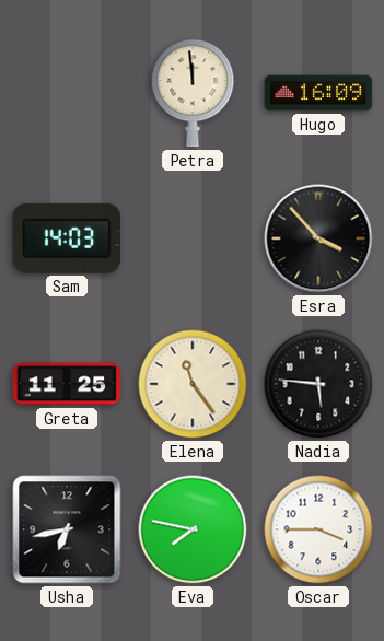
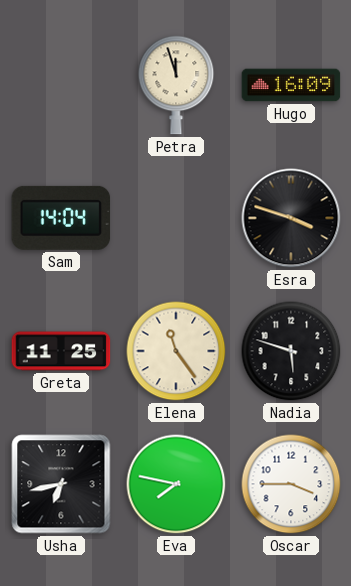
Petra: 11:59 -> 11:57
Sam: 14:03 -> 14:04
Esra: 3:53 -> 3:48
Nadia: 5:46 -> 5:48
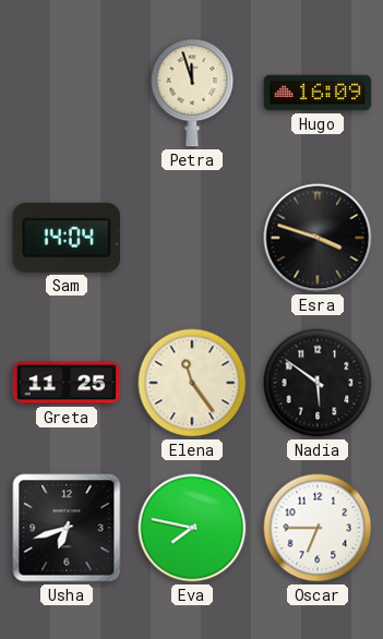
Nadia: 5:48 -> 5:51
Usha: 6:43 -> 6:42
Oscar: 3:45 -> 6:45
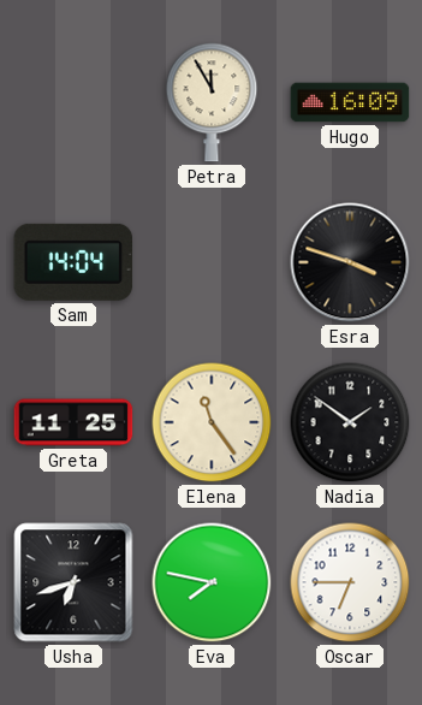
Petra: 11:57 -> 11:55
Nadia: 5:51 -> 1:51
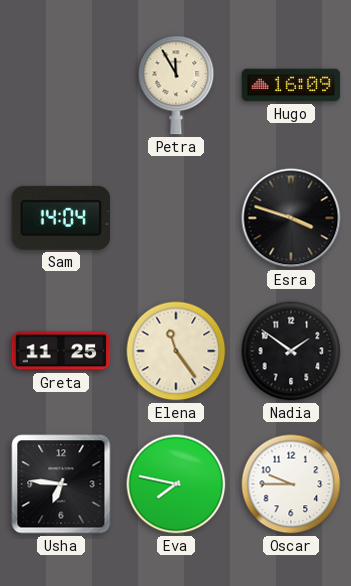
Usha: 6:42 -> 6:46
Oscar: 6:45 -> 9:45
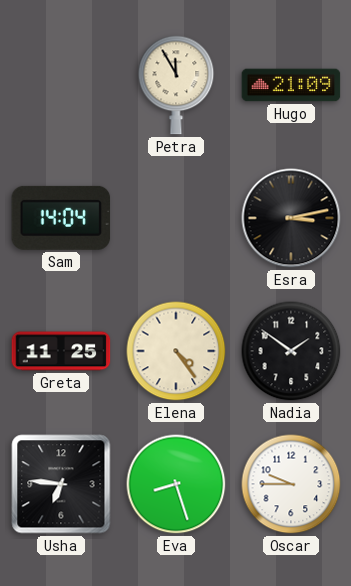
Hugo: 16:09 -> 21:09
Esra: 3:48 -> 3:13
Elena: 11:24 -> 4:24
Eva: 7:47 -> 8:27
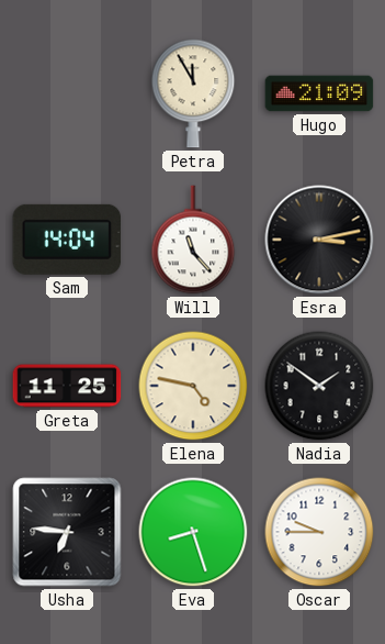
Will: none -> 11:23
Elena: 4:24 -> 4:47
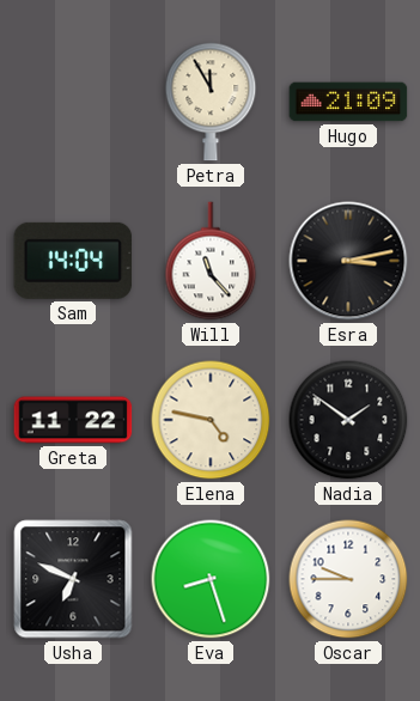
Greta: 11:25 -> 11:22
Usha: 6:46 -> 6:49
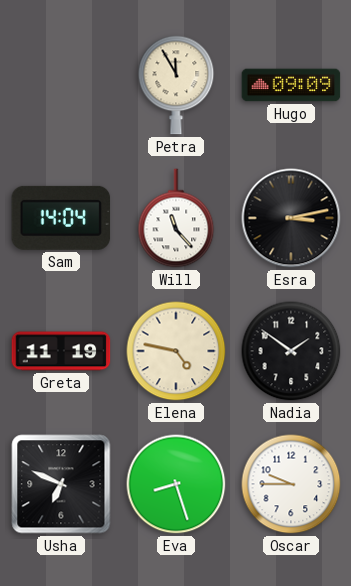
Hugo: 21:09 -> 09:09
Greta: 11:22 -> 11:19
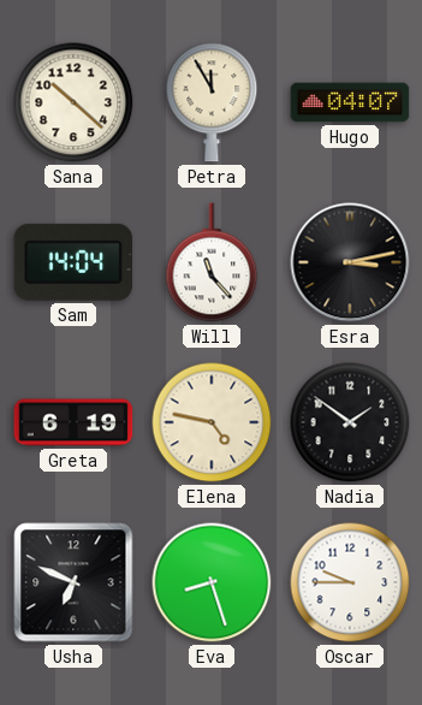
Sana: none -> 10:22
Hugo: 09:09 -> 04:07
Greta: 11:19 -> 6:19
